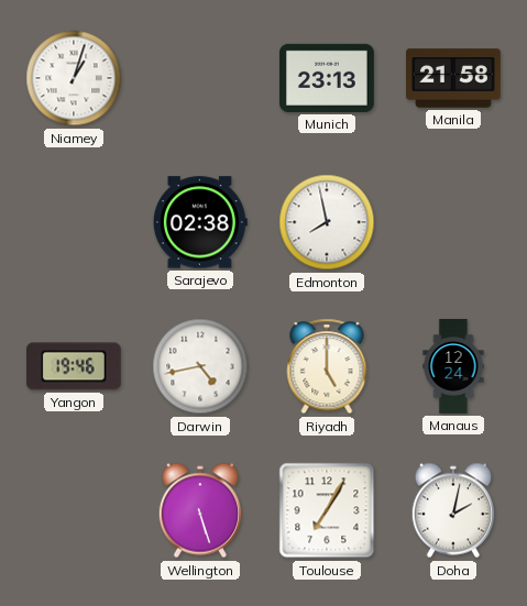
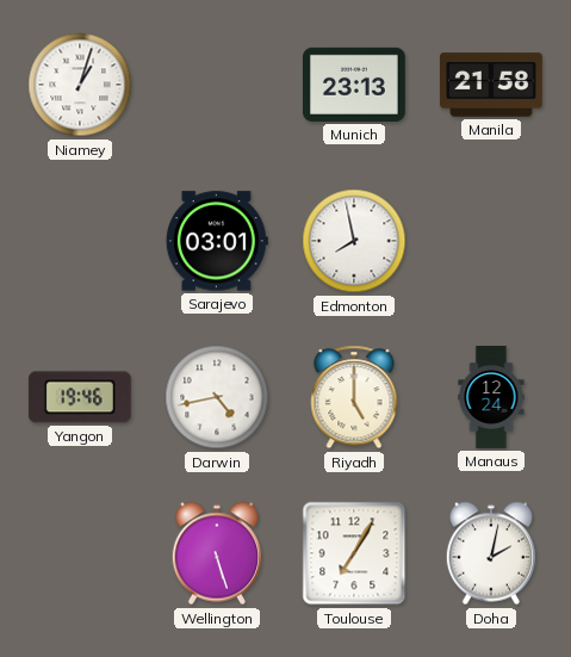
Sarajevo: 02:38 -> 03:01
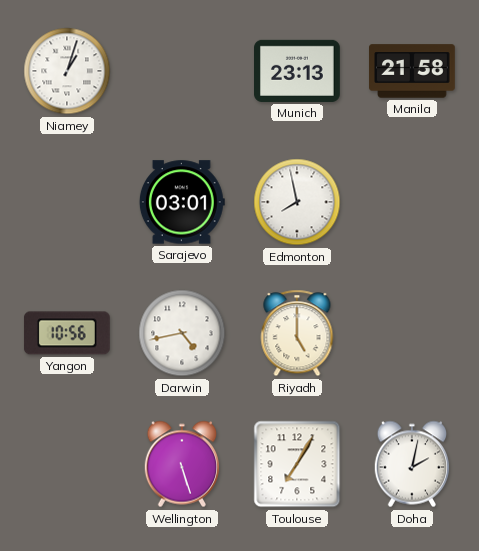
Yangon: 19:46 -> 10:56
Manaus: 12:24 -> none
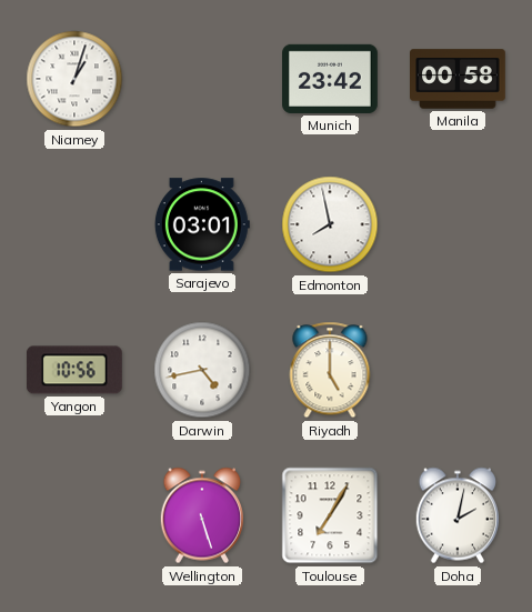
Munich: 23:13 -> 23:42
Manila: 21:58 -> 00:58
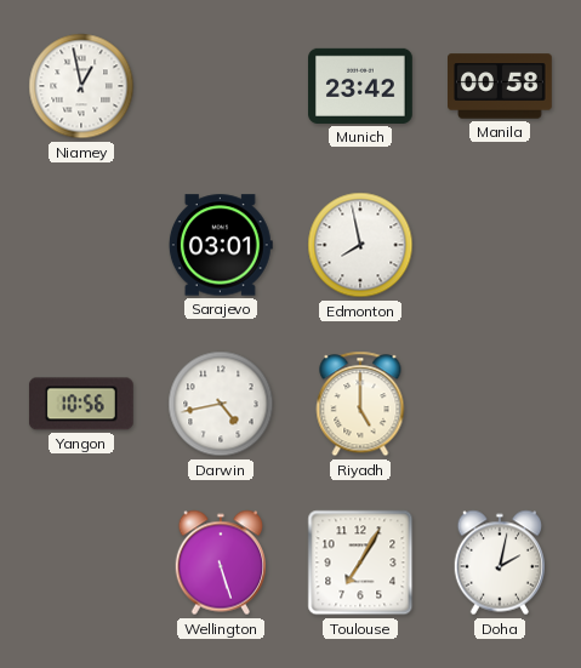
Niamey: 1:03 -> 12:58
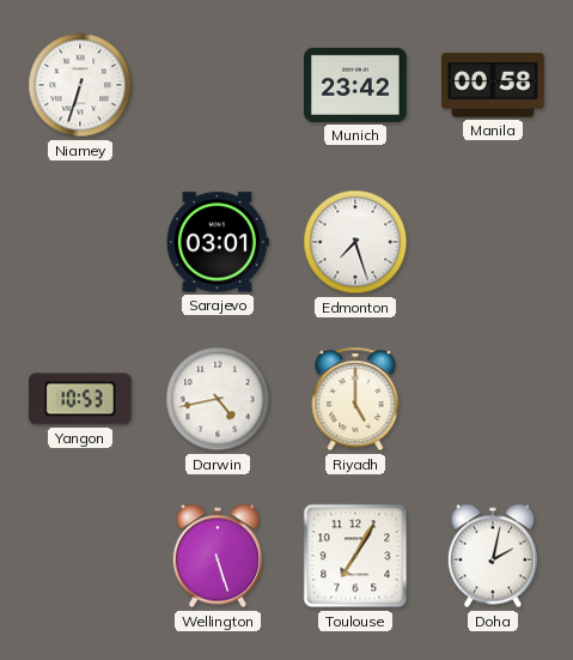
Niamey: 12:58 -> 6:33
Edmonton: 7:58 -> 7:27
Yangon: 10:56 -> 10:53
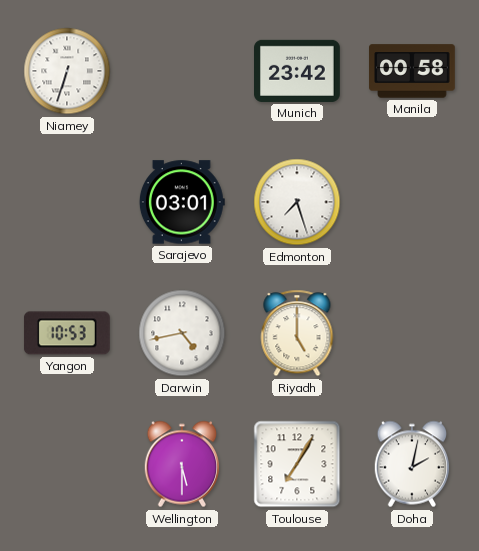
Wellington: 5:27 -> 5:30
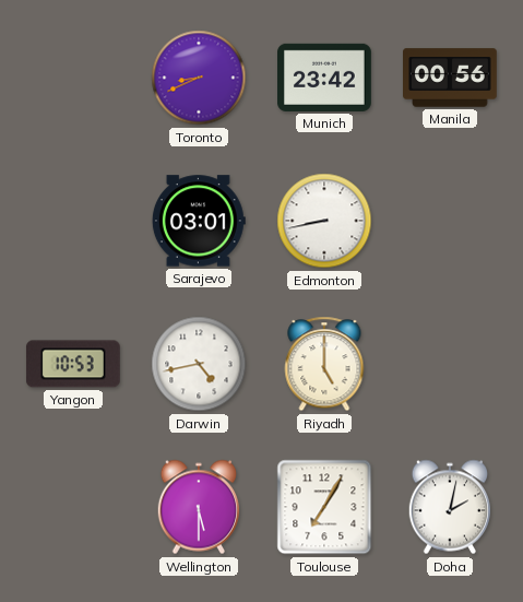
Niamey: 6:33 -> none
Toronto: none -> 8:41
Manila: 00:58 -> 00:56
Edmonton: 7:27 -> 8:43
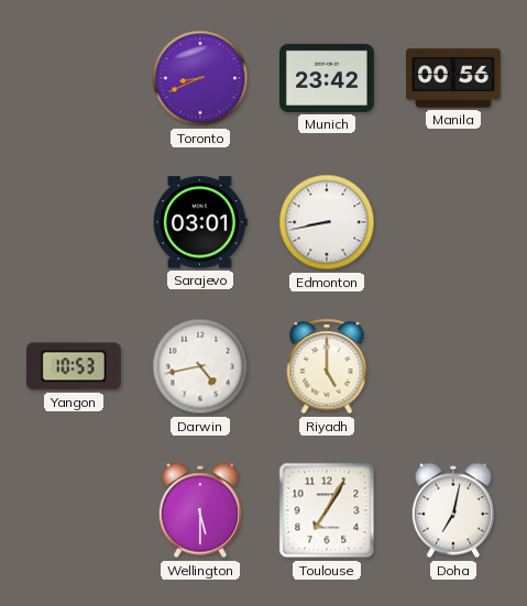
Doha: 2:02 -> 7:02
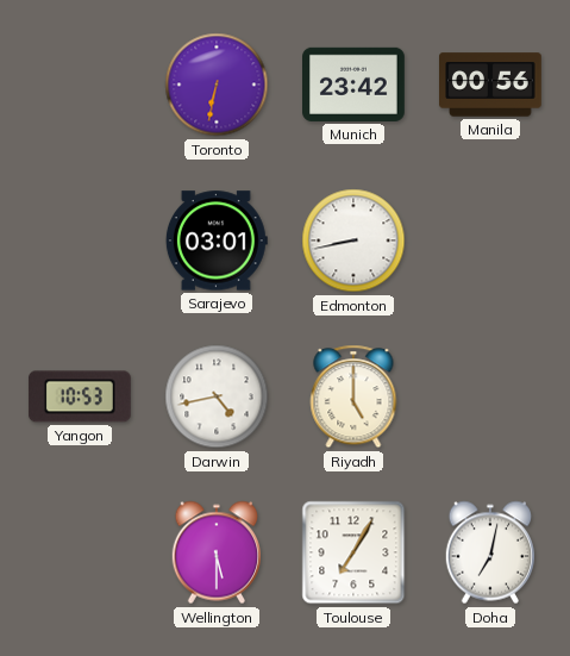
Toronto: 8:41 -> 6:32
